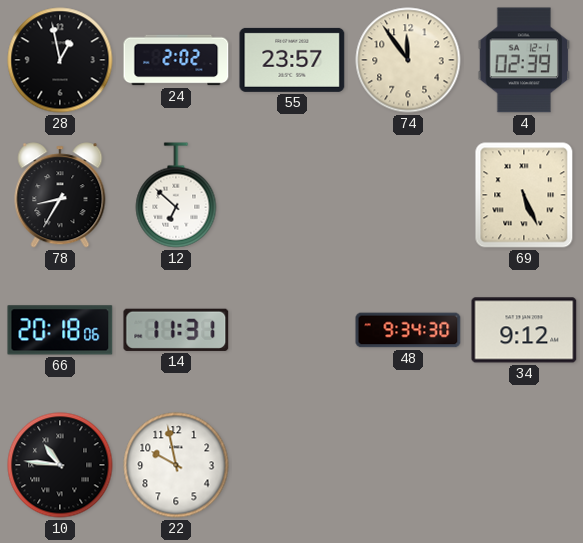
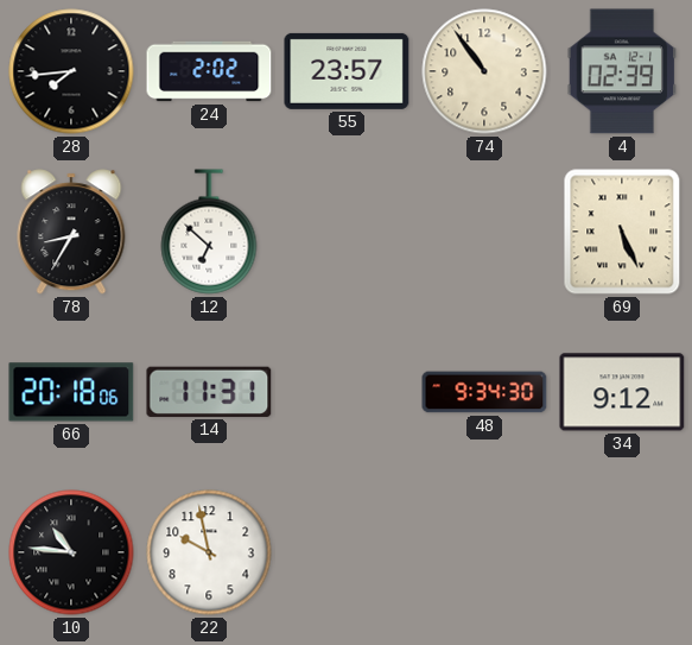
28: 12:58 -> 7:44
74: 11:54 -> 10:54
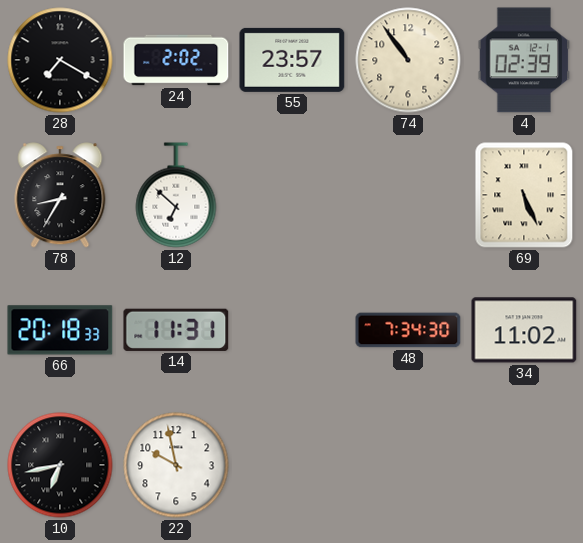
28: 7:44 -> 7:20
66: 20:18:06 -> 20:18:33
48: 9:34 -> 7:34
34: 9:12 -> 11:02
10: 10:46 -> 6:43
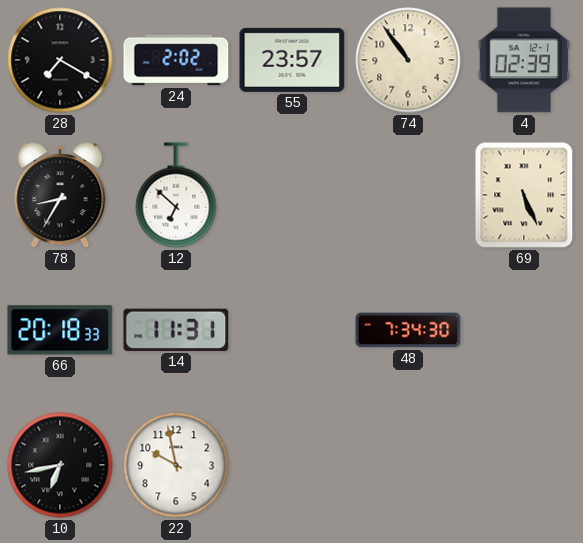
34: 11:02 -> none
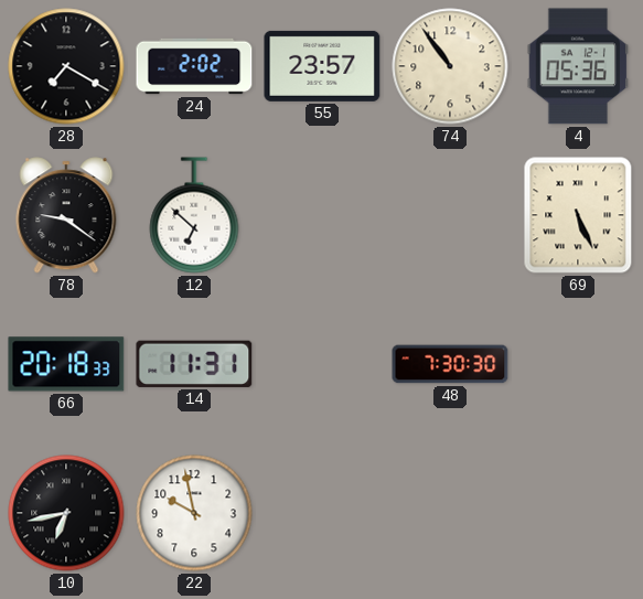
4: 02:39 -> 05:36
78: 8:35 -> 9:21
48: 7:34 -> 7:30
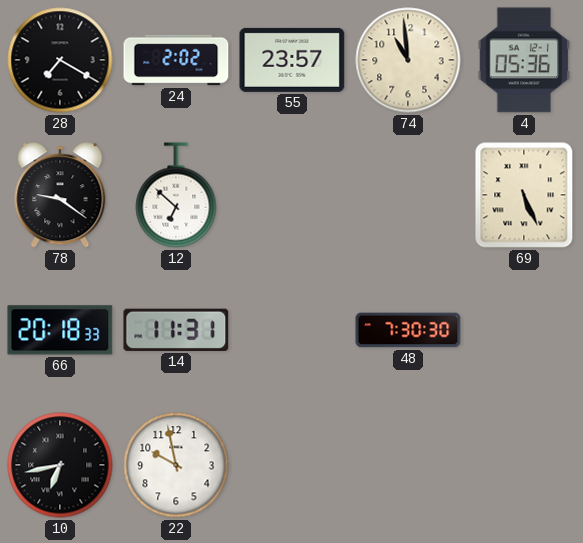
74: 10:54 -> 10:59
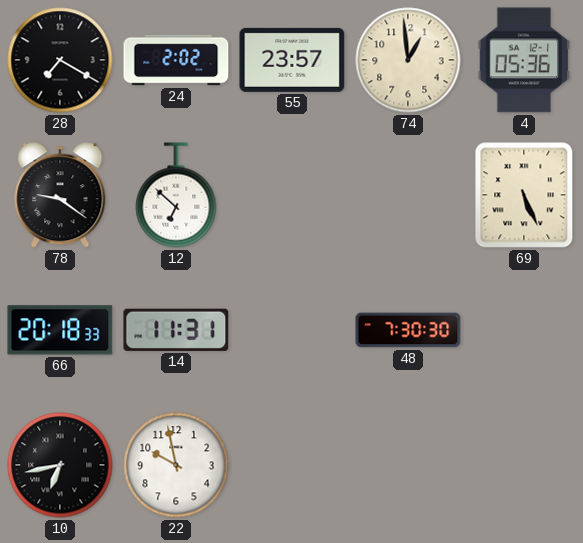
74: 10:59 -> 12:59
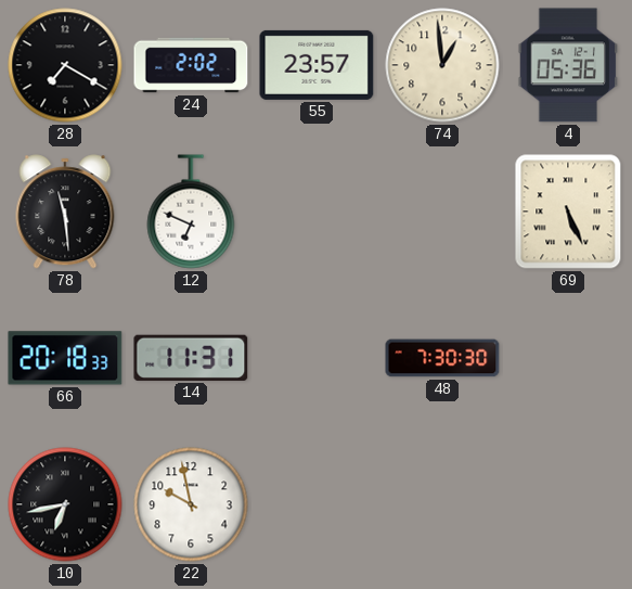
78: 9:21 -> 11:29
12: 6:52 -> 6:49
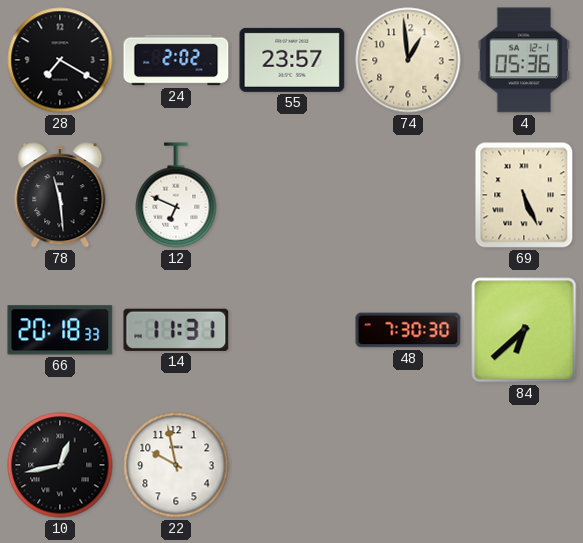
84: none -> 6:38
10: 6:43 -> 12:43
